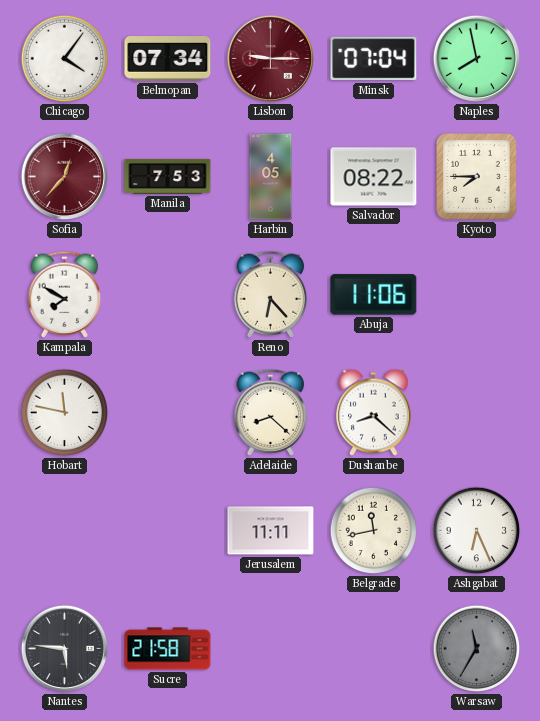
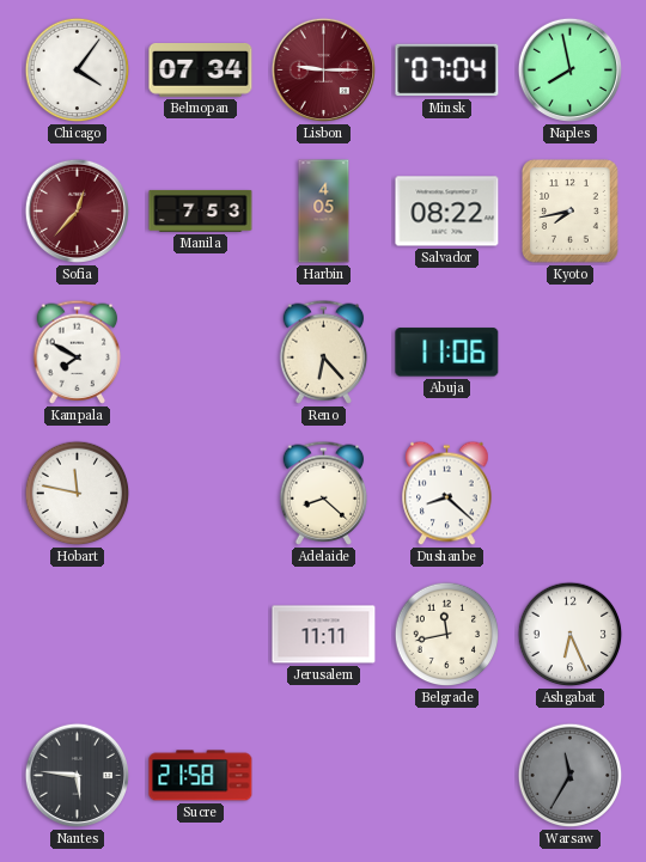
Kyoto: 7:45 -> 7:43
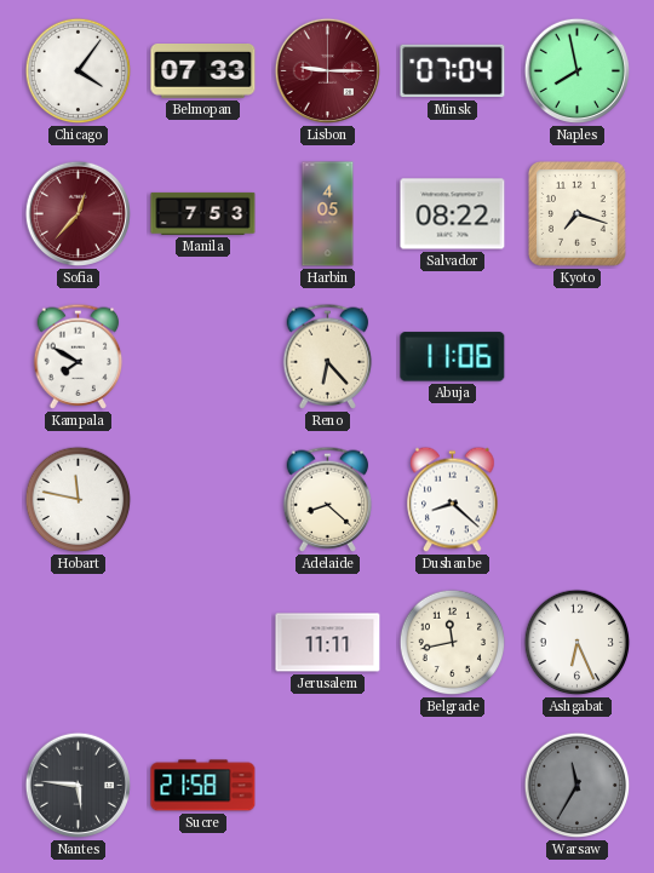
Belmopan: 07:34 -> 07:33
Kyoto: 7:43 -> 7:18
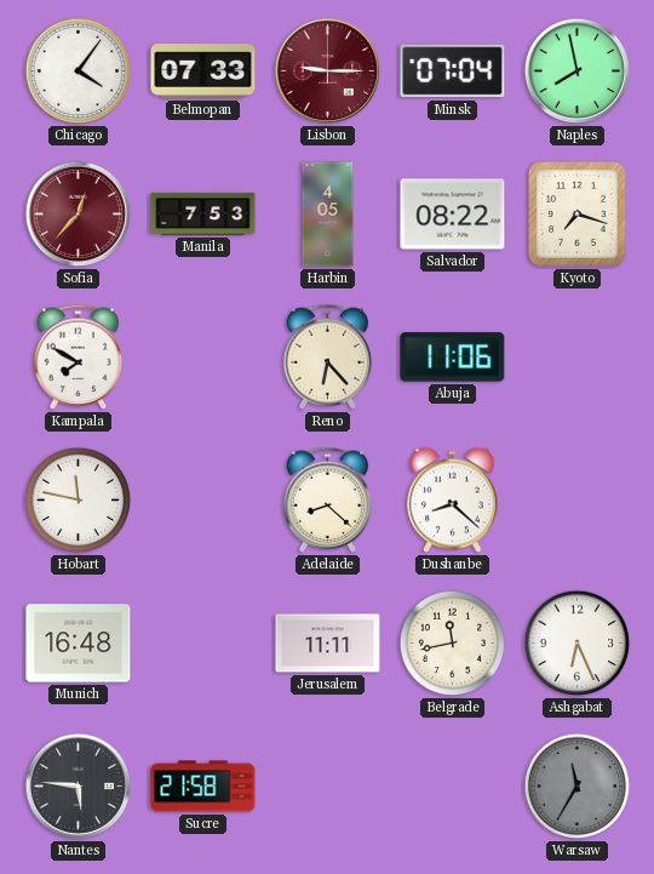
Munich: none -> 16:48
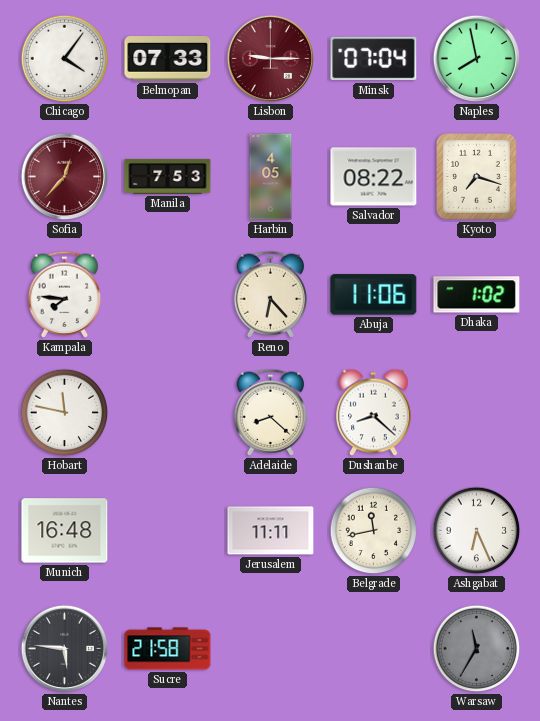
Kampala: 7:50 -> 7:46
Dhaka: none -> 1:02
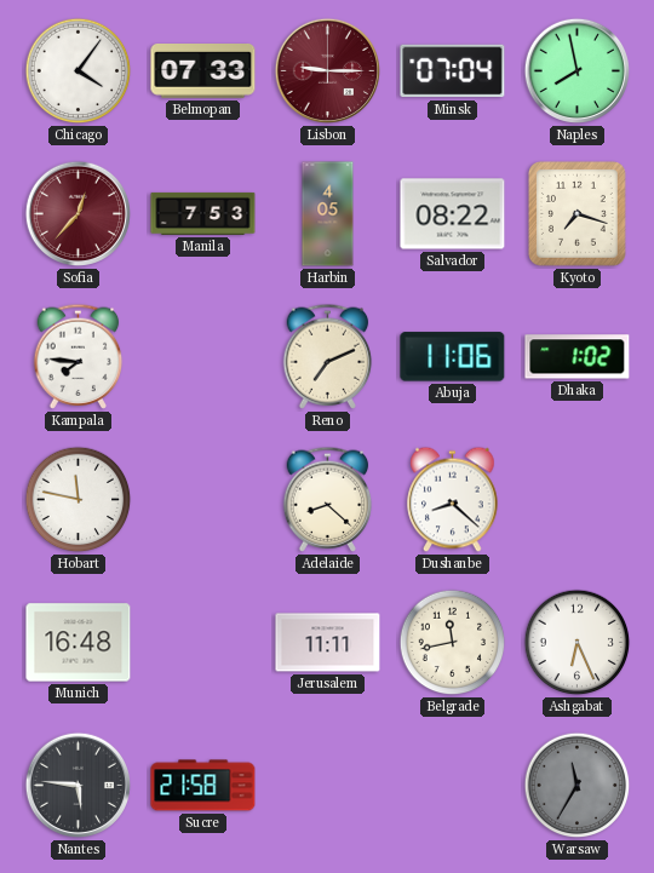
Reno: 6:23 -> 7:11
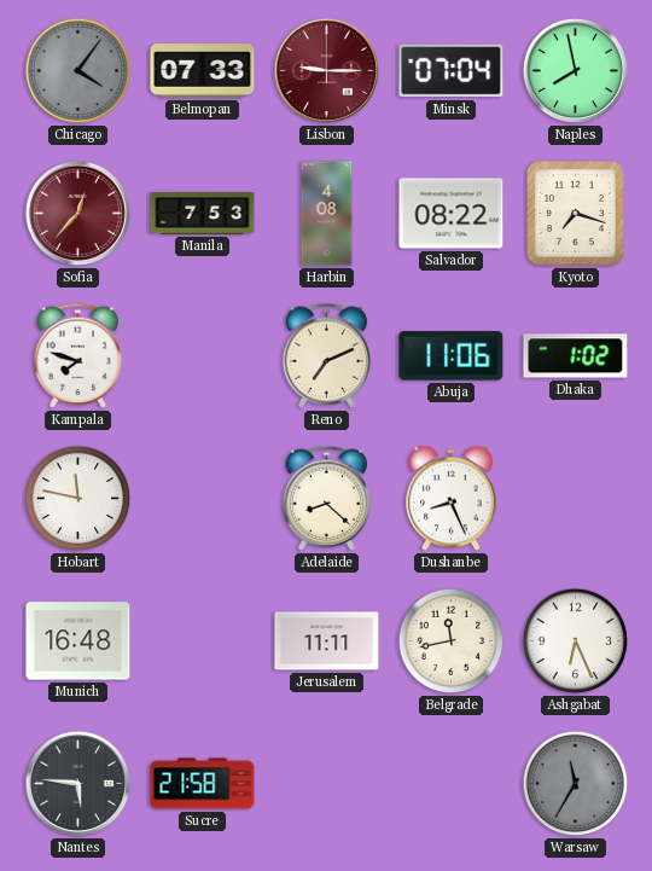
Chicago dial: white -> grey
Harbin: 4:05 -> 4:08
Kampala: 7:46 -> 7:48
Dushanbe: 8:22 -> 8:26
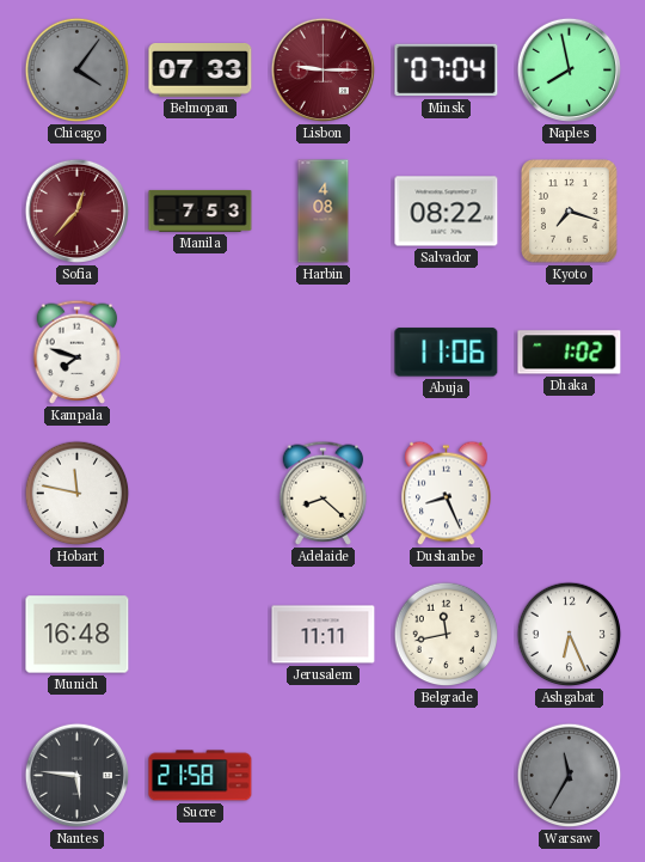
Reno: 7:11 -> none
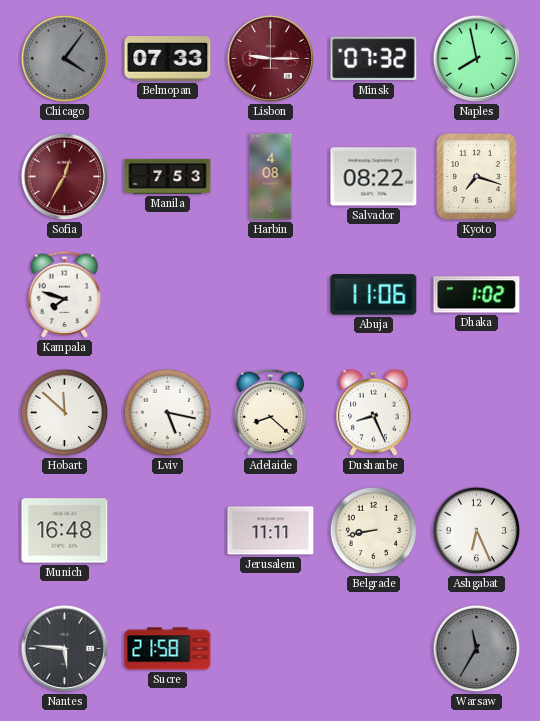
Minsk: 07:04 -> 07:32
Sofia: 12:37 -> 12:35
Hobart: 11:47 -> 11:52
Lviv: none -> 5:17
Belgrade: 11:43 -> 8:43
